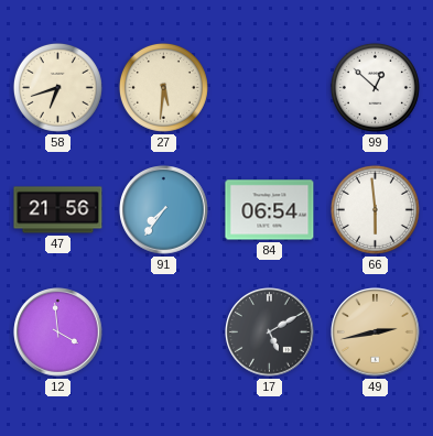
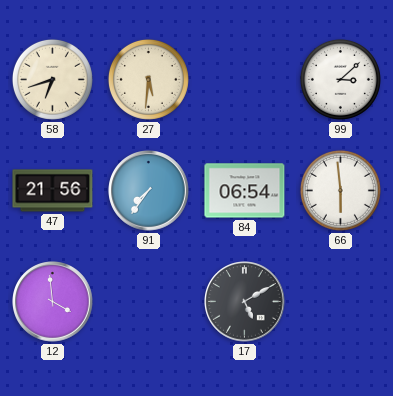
99: 12:52 -> 3:08
49: 2:43 -> none
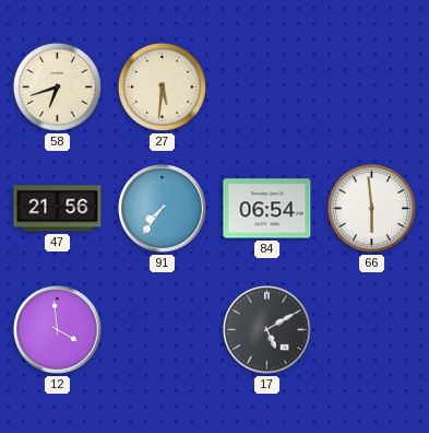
99: 3:08 -> none
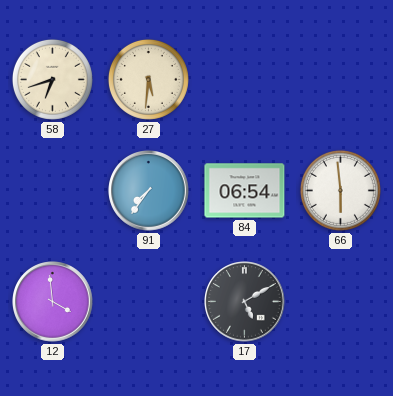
47: 21:56 -> none
